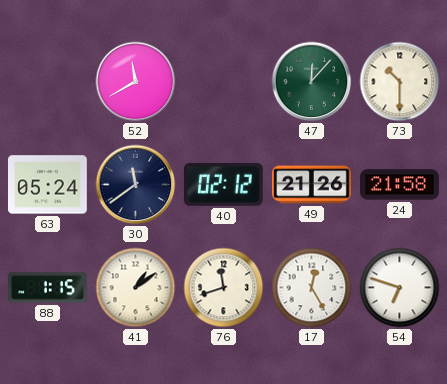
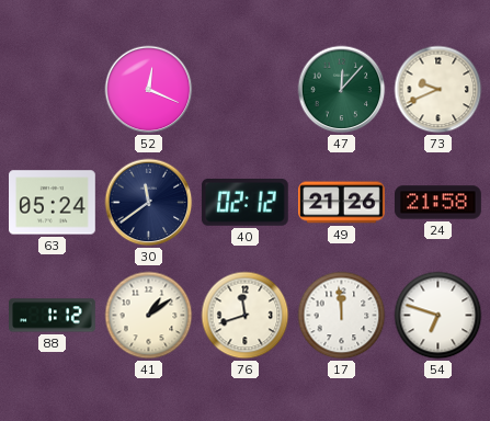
52: 11:40 -> 12:19
73: 10:30 -> 9:41
88: 1:15 -> 1:12
17: 12:25 -> 11:59
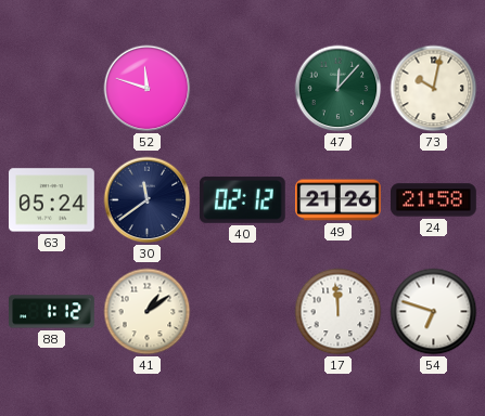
52: 12:19 -> 11:48
73: 9:41 -> 10:02
76: 11:42 -> none
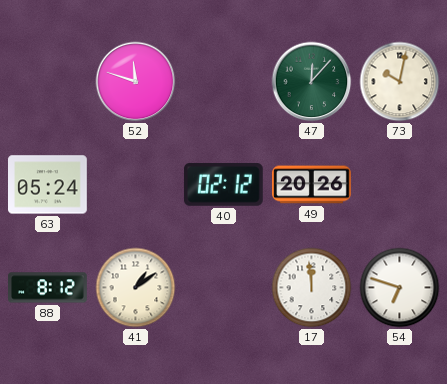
30: 11:39 -> none
49: 21:26 -> 20:26
24: 21:58 -> none
88: 1:12 -> 8:12
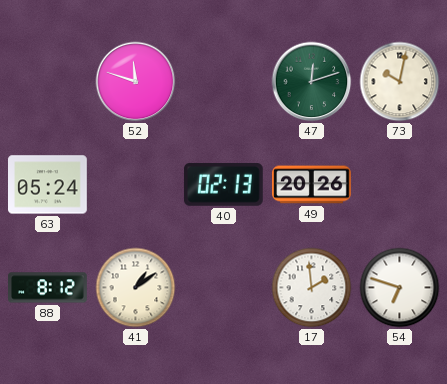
47: 12:07 -> 12:12
40: 02:12 -> 02:13
17: 11:59 -> 1:59
